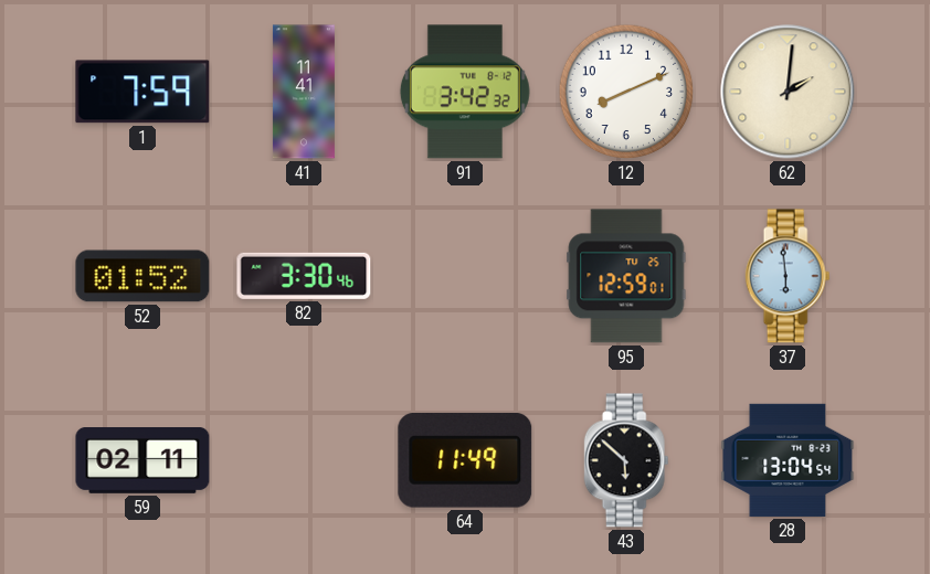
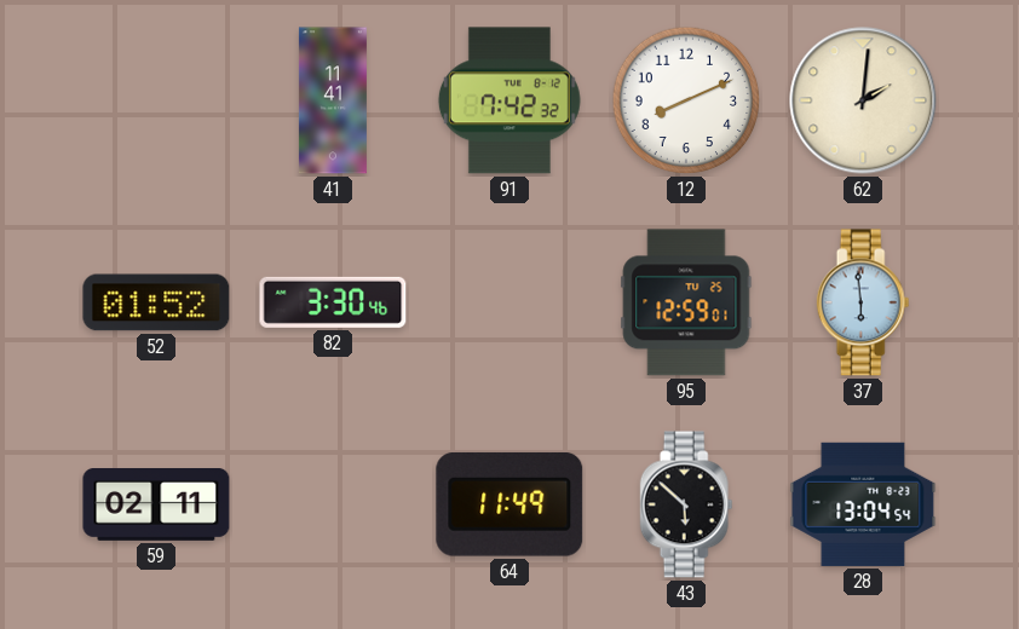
1: 7:59 -> none
91: 3:42 -> 7:42
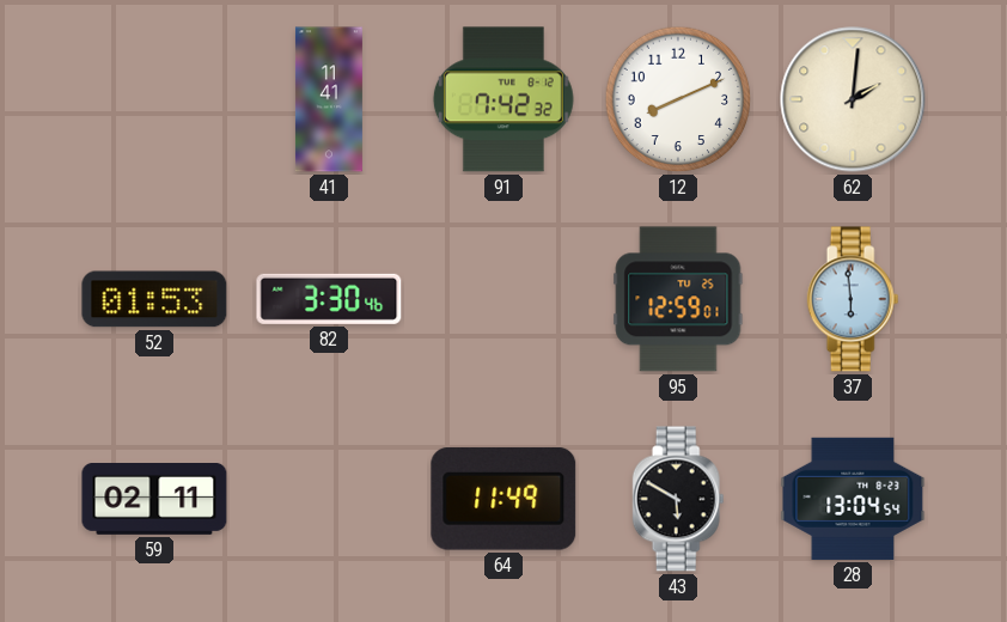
52: 01:52 -> 01:53
43: 5:52 -> 5:50
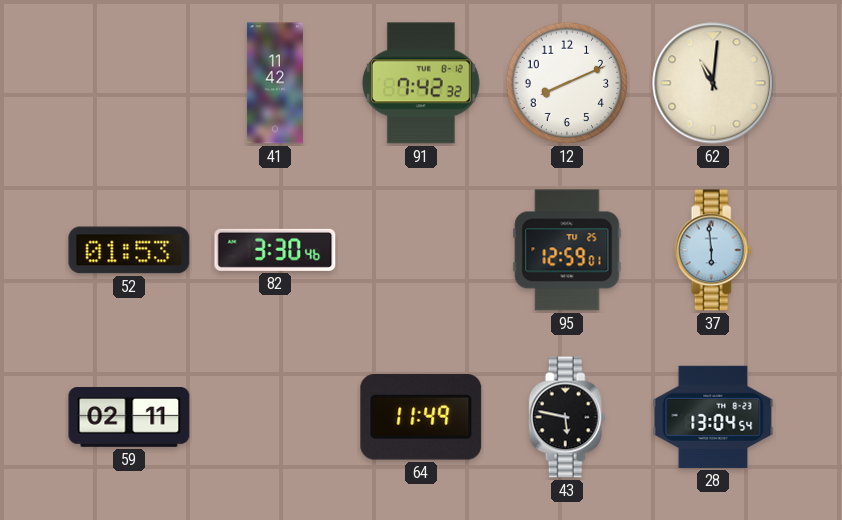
41: 11:41 -> 11:42
62: 2:01 -> 11:01
43: 5:50 -> 5:47
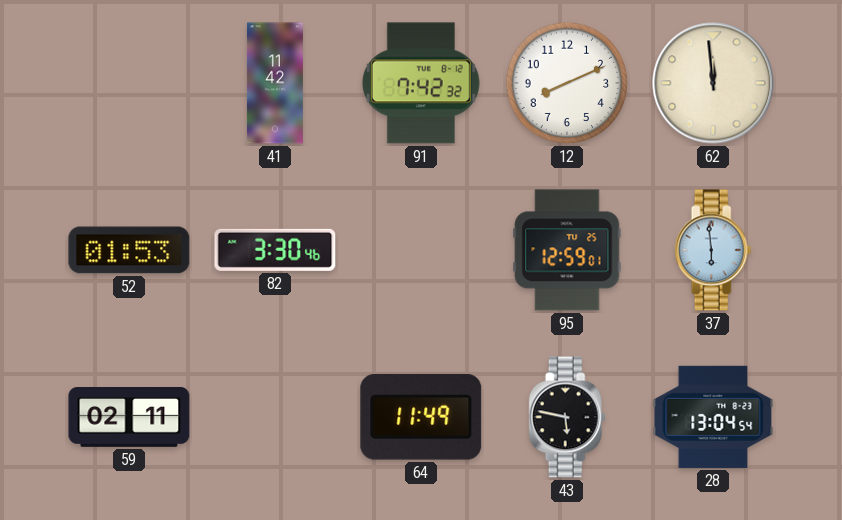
62: 11:01 -> 11:59
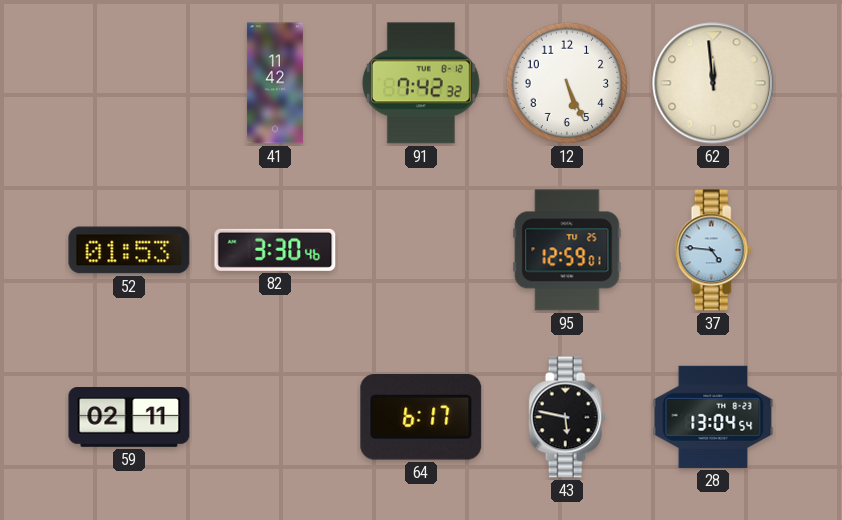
12: 8:11 -> 5:26
37: 5:59 -> 4:46
64: 11:49 -> 6:17
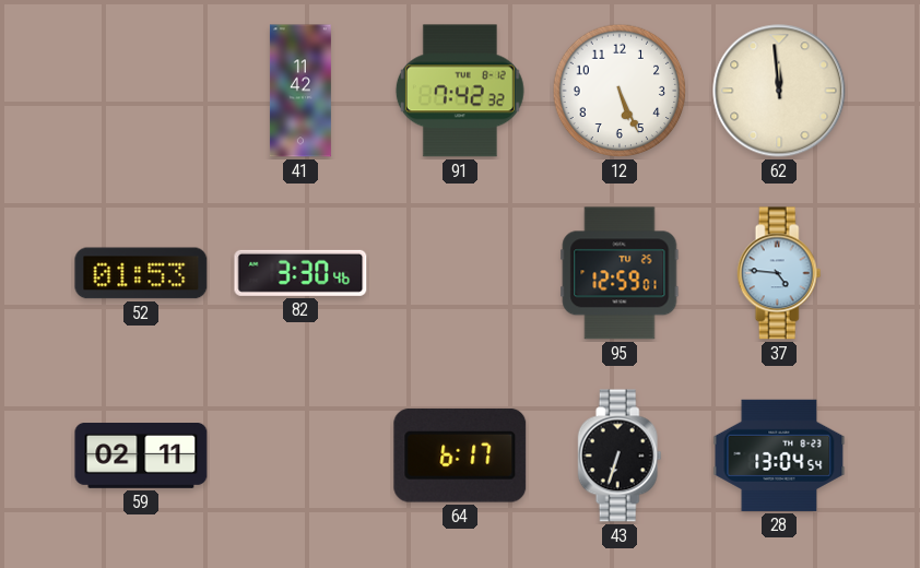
43: 5:47 -> 6:33
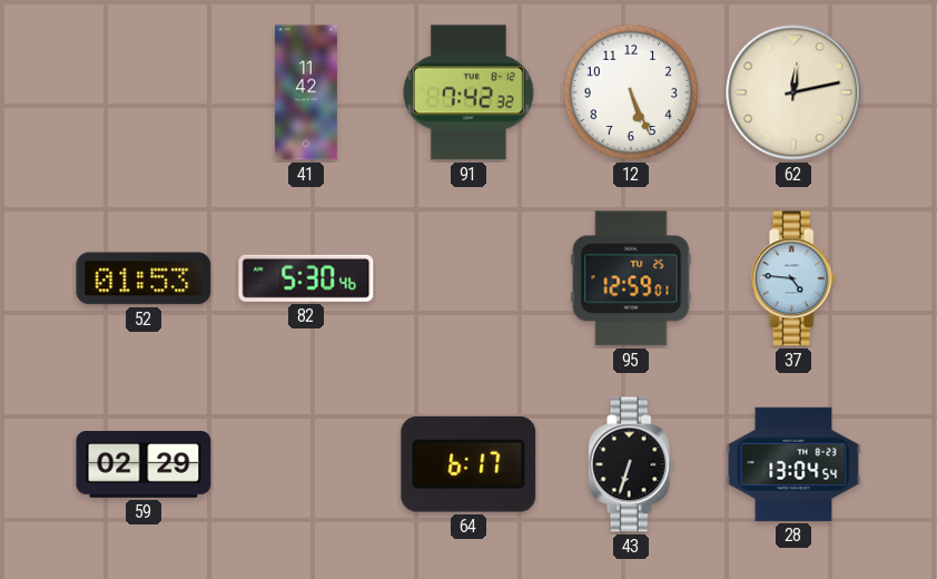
62: 11:59 -> 12:13
82: 3:30 -> 5:30
59: 02:11 -> 02:29
